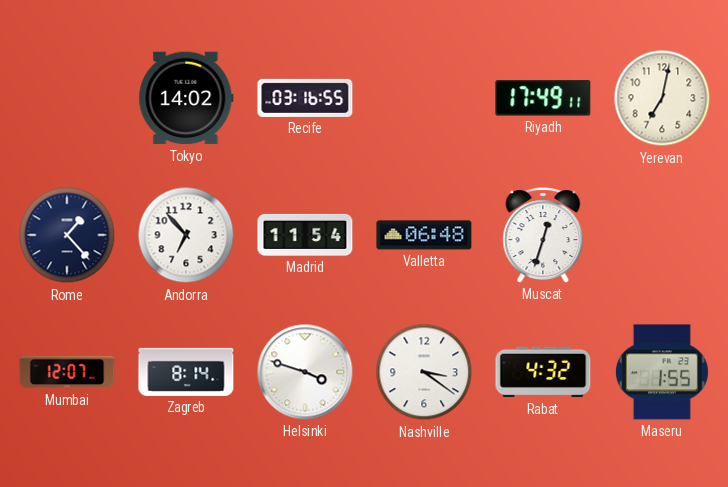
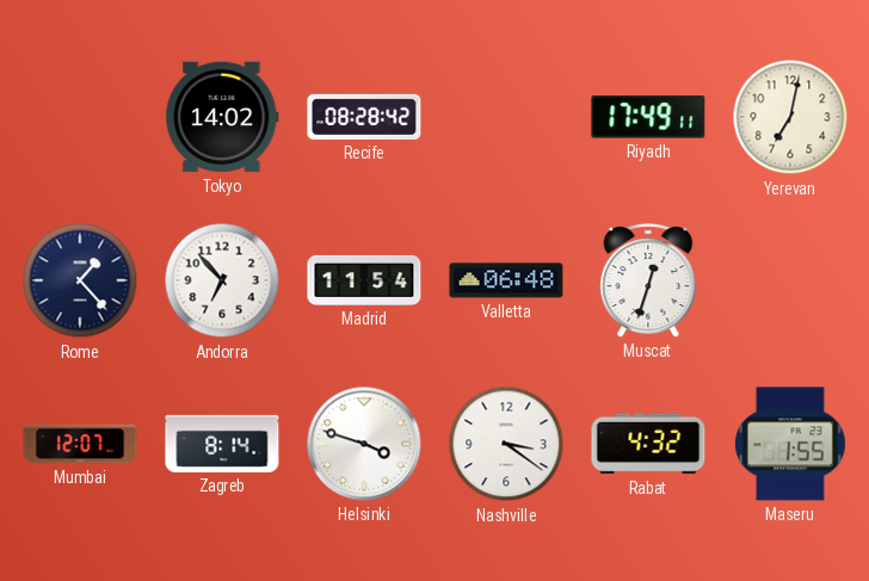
Recife: 03:16 -> 08:28
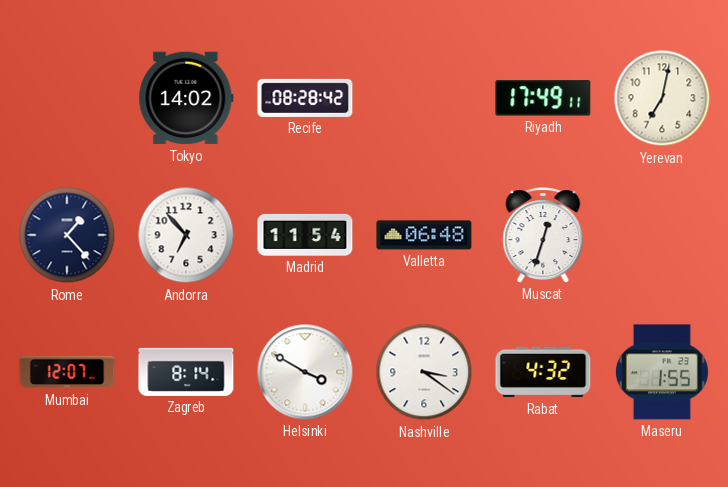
Helsinki: 3:48 -> 3:50
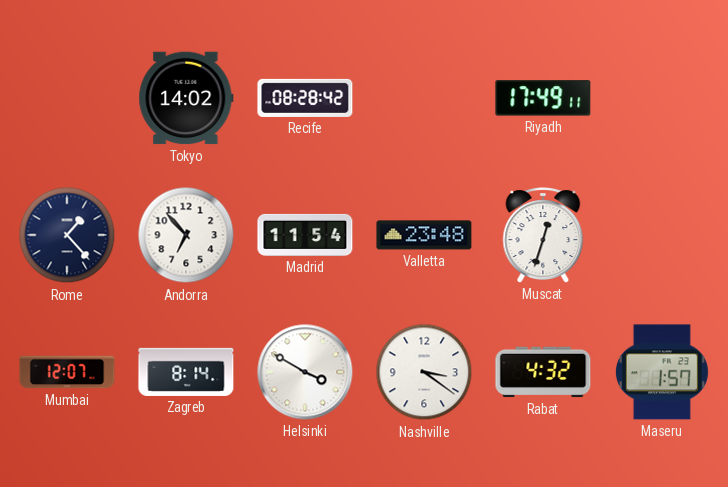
Yerevan: 7:02 -> none
Valletta: 06:48 -> 23:48
Maseru: 1:55 -> 1:57
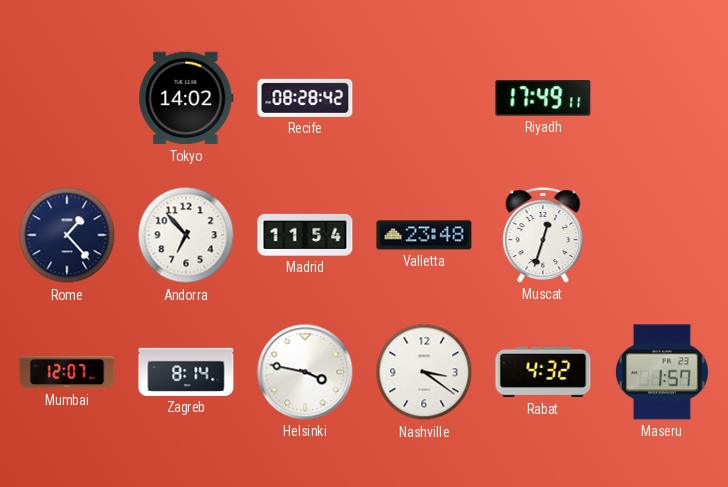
Helsinki: 3:50 -> 3:47
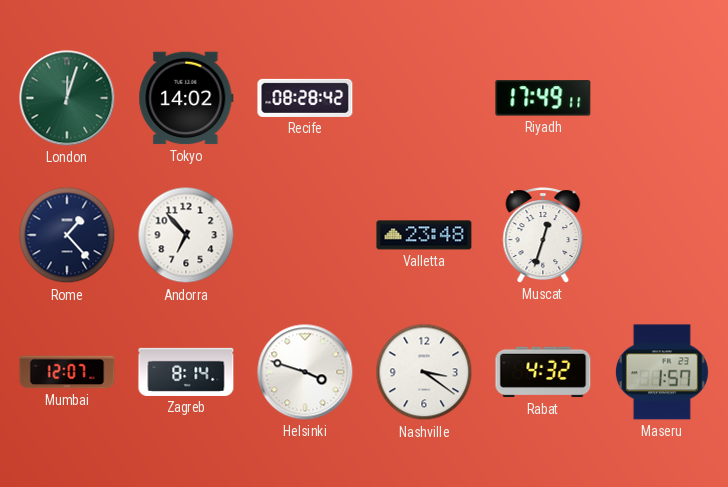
London: none -> 12:03
Madrid: 11:54 -> none
Helsinki: 3:47 -> 3:48
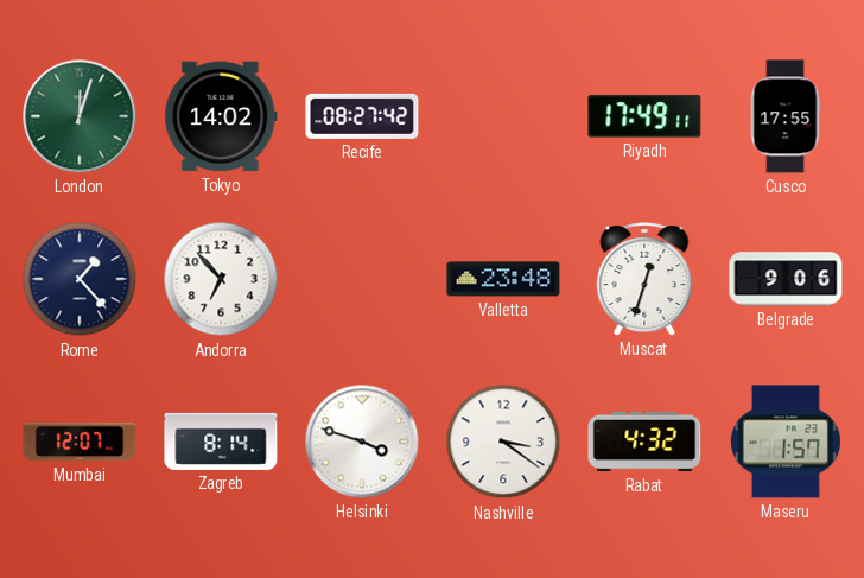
Recife: 08:28 -> 08:27
Cusco: none -> 17:55
Belgrade: none -> 9:06
